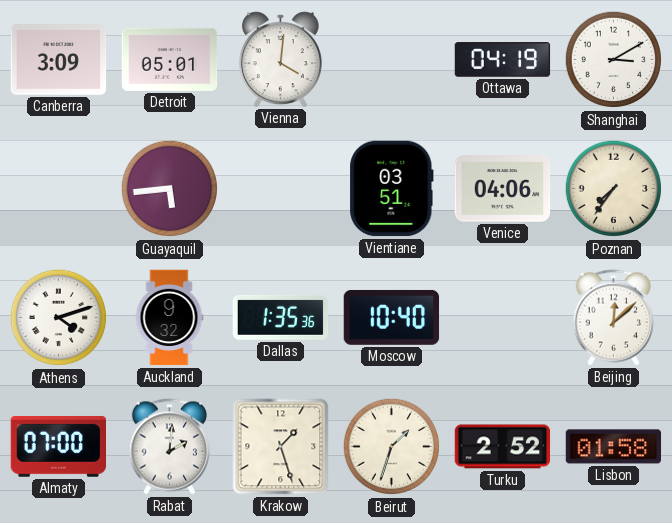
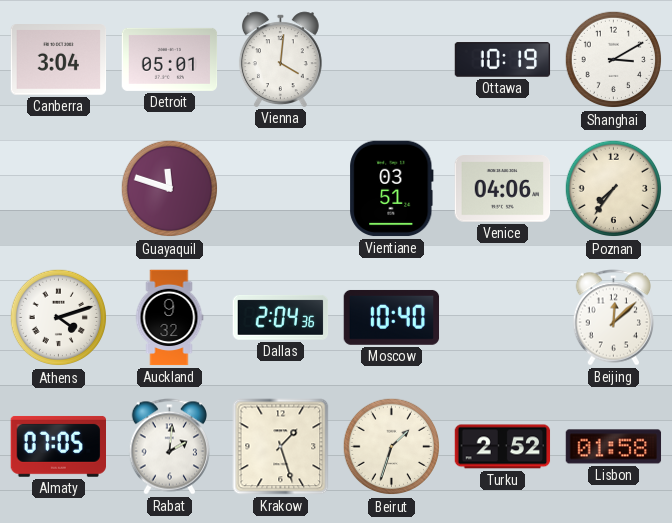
Canberra: 3:09 -> 3:04
Ottawa: 04:19 -> 10:19
Guayaquil: 5:44 -> 11:48
Dallas: 1:35 -> 2:04
Almaty: 07:00 -> 07:05
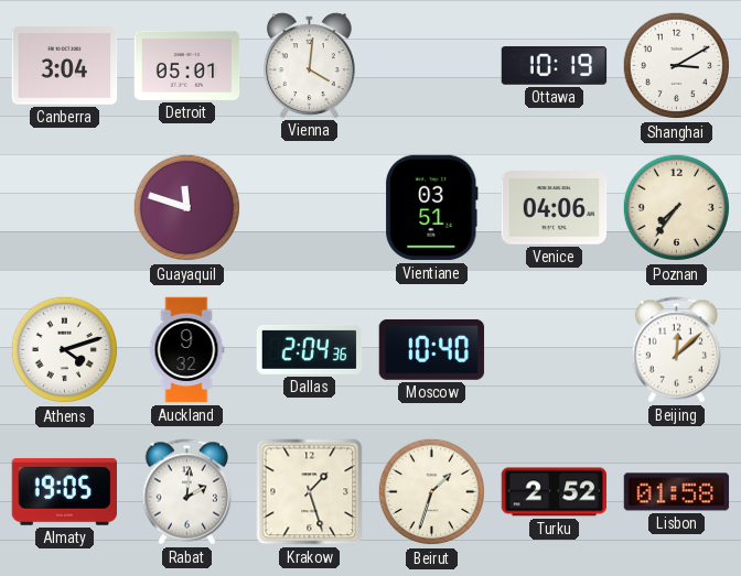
Almaty: 07:05 -> 19:05
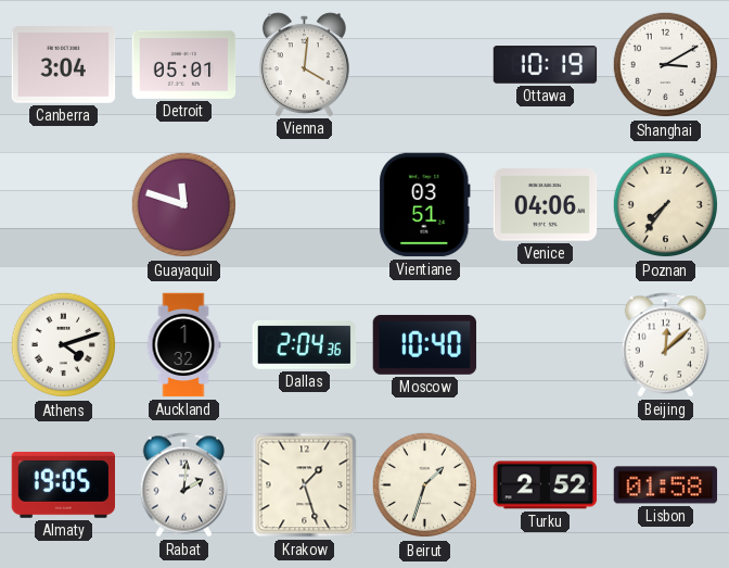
Auckland: 9:32 -> 1:32
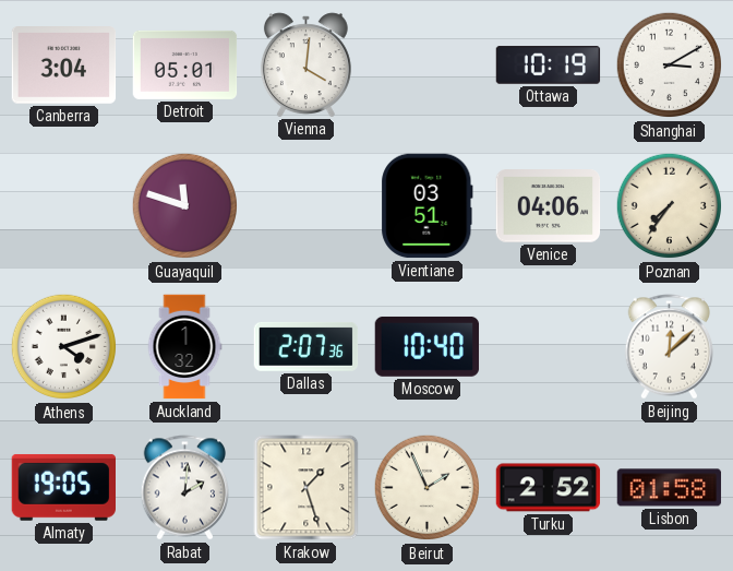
Dallas: 2:04 -> 2:07
Beirut: 1:33 -> 1:56
